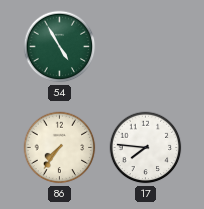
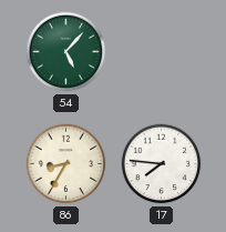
54: 4:55 -> 5:07
86: 7:36 -> 8:35
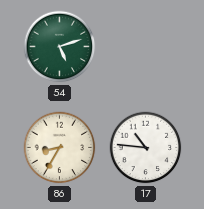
54: 5:07 -> 5:12
17: 7:46 -> 10:46
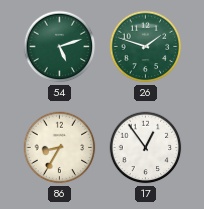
26: none -> 1:48
17: 10:46 -> 12:54
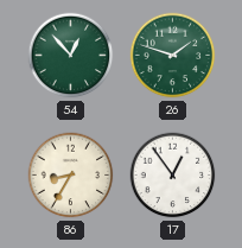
54: 5:12 -> 12:53
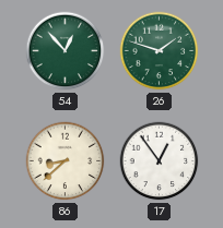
86: 8:35 -> 8:38
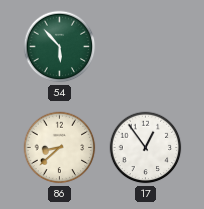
54: 12:53 -> 5:53
26: 1:48 -> none
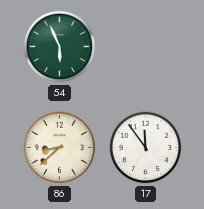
54: 5:53 -> 5:56
17: 12:54 -> 11:54
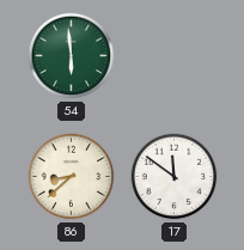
54: 5:56 -> 5:59
17: 11:54 -> 11:51
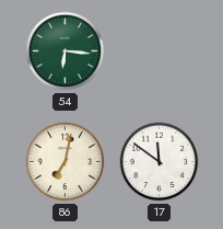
54: 5:59 -> 6:16
86: 8:38 -> 7:02
